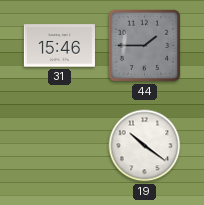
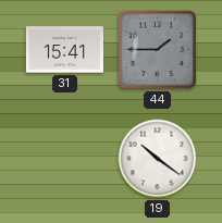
31: 15:46 -> 15:41
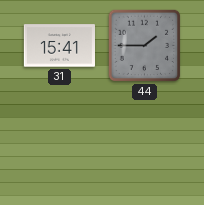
19: 10:21 -> none
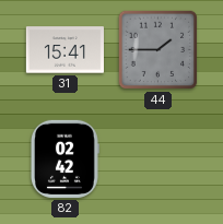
82: none -> 02:42
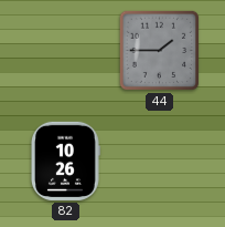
31: 15:41 -> none
82: 02:42 -> 10:26
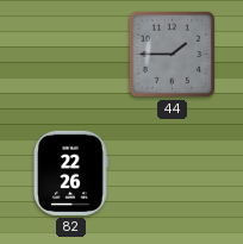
82: 10:26 -> 22:26
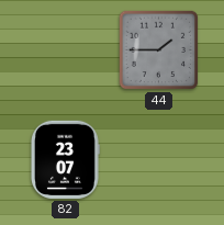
82: 22:26 -> 23:07
